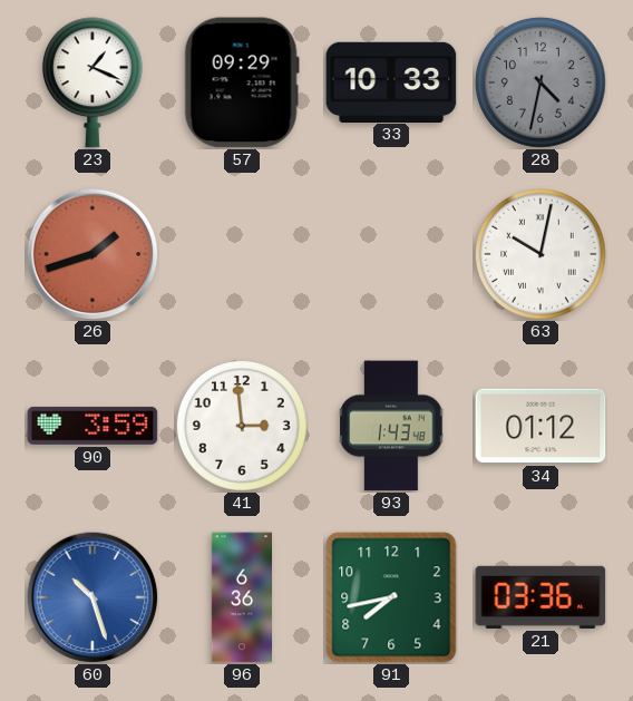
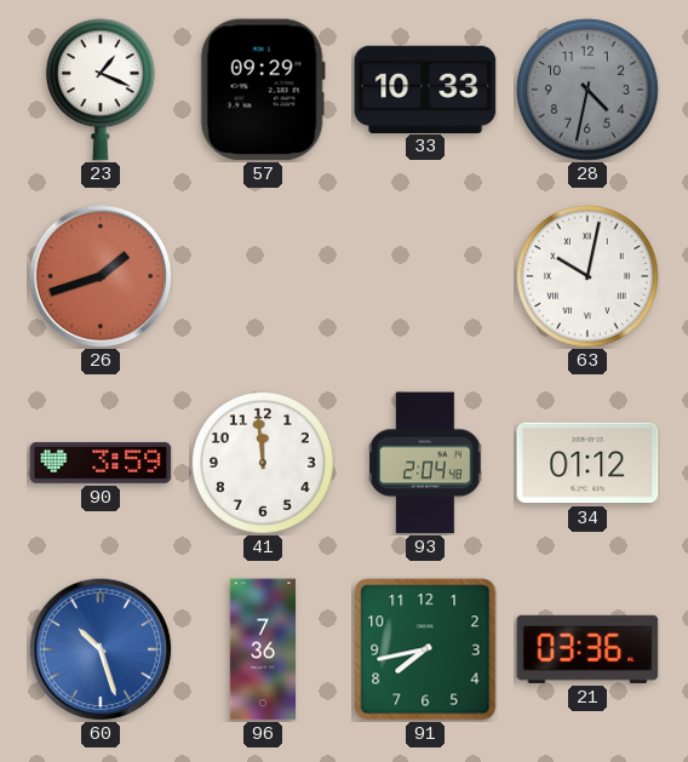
41: 2:59 -> 11:59
93: 1:43 -> 2:04
96: 6:36 -> 7:36
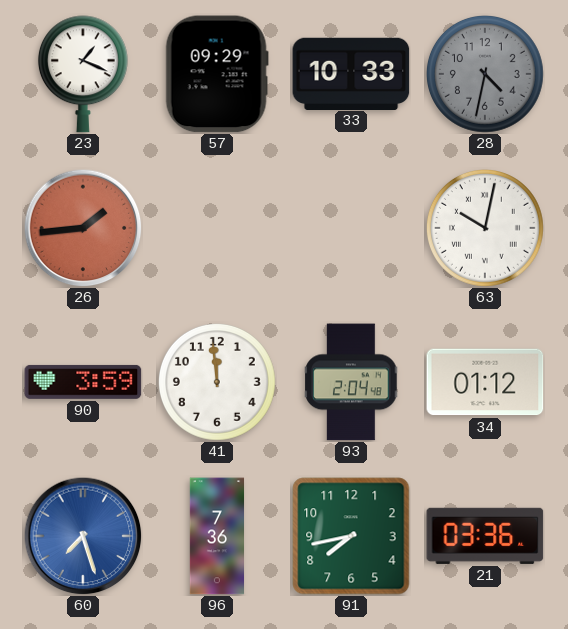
26: 1:42 -> 1:44
60: 10:27 -> 7:27
